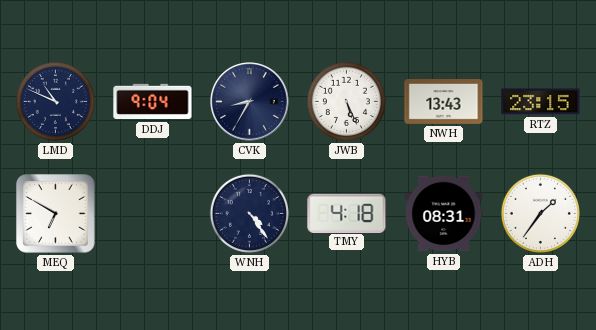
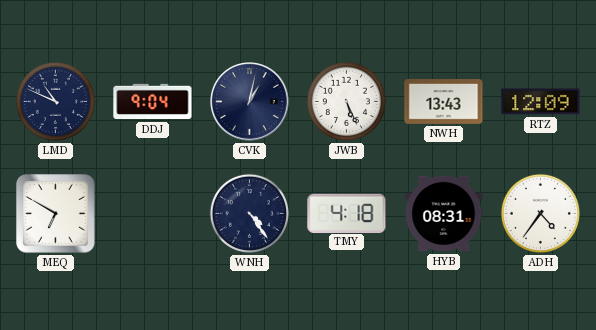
CVK: 8:35 -> 1:02
RTZ: 23:15 -> 12:09
ADH: 1:36 -> 4:36
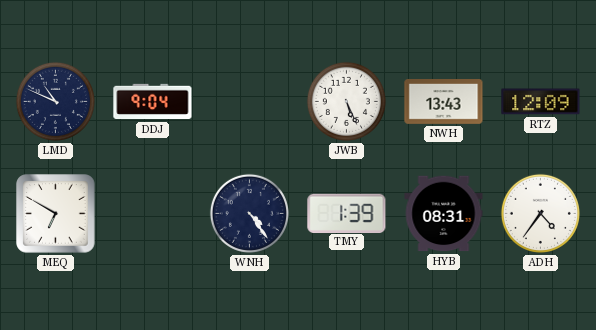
CVK: 1:02 -> none
TMY: 4:18 -> 1:39
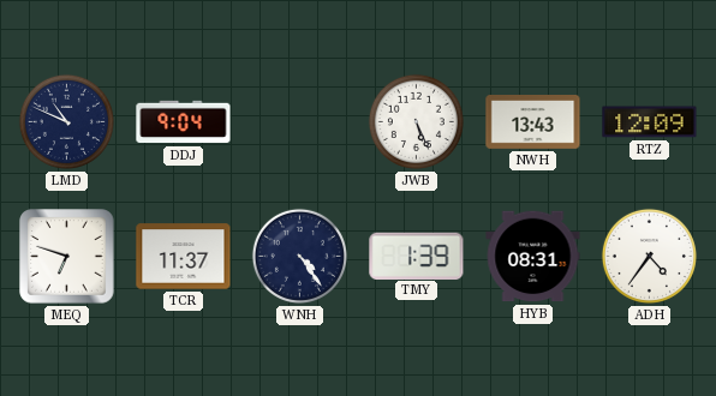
MEQ: 6:50 -> 6:48
TCR: none -> 11:37
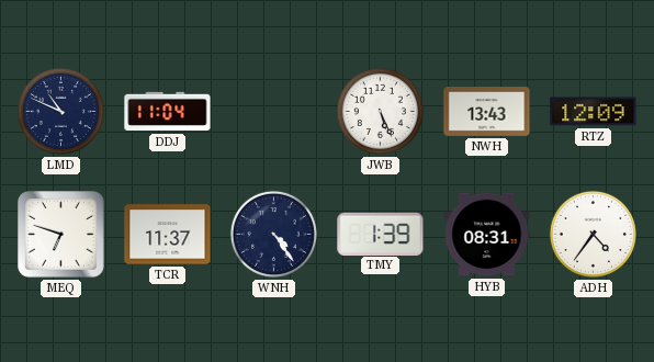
DDJ: 9:04 -> 11:04
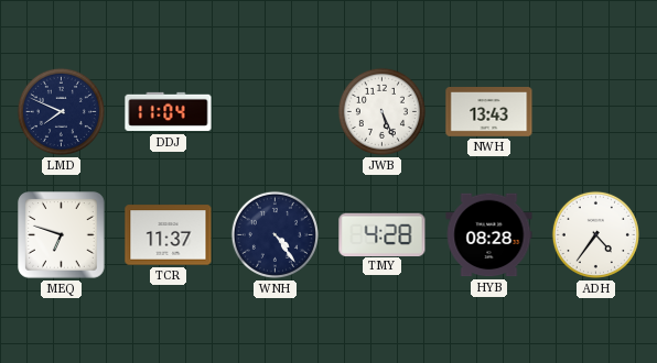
LMD: 10:49 -> 7:49
RTZ: 12:09 -> none
TMY: 1:39 -> 4:28
HYB: 08:31 -> 08:28
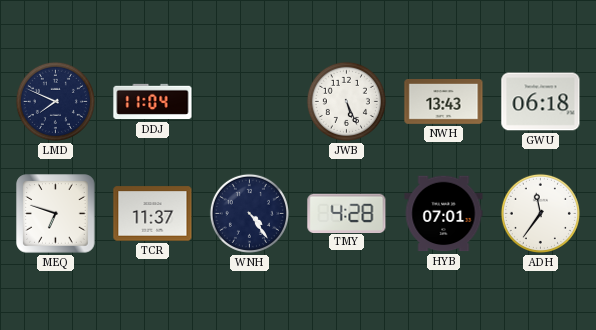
GWU: none -> 06:18
HYB: 08:28 -> 07:01
ADH: 4:36 -> 11:36
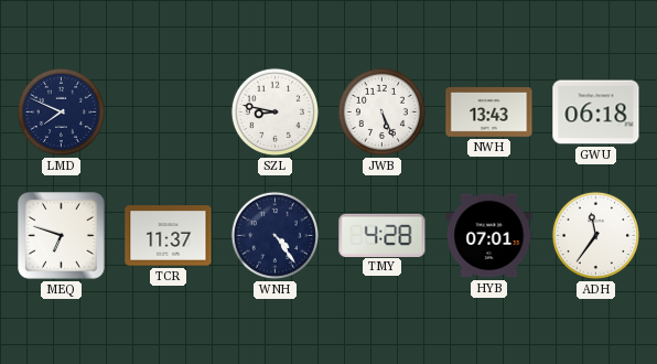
DDJ: 11:04 -> none
SZL: none -> 8:47
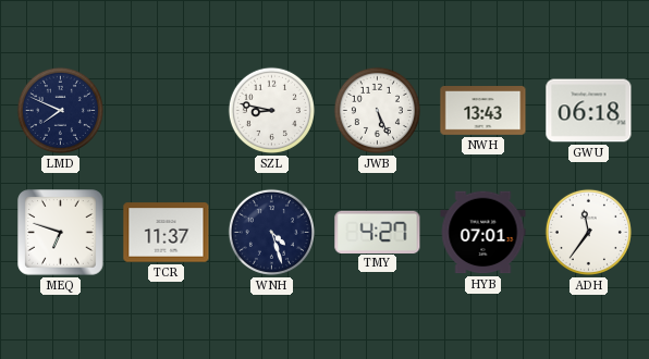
WNH: 4:24 -> 4:27
TMY: 4:28 -> 4:27
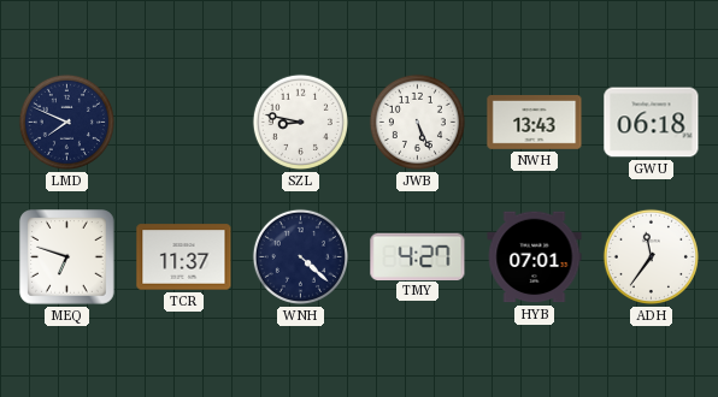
WNH: 4:27 -> 4:22
